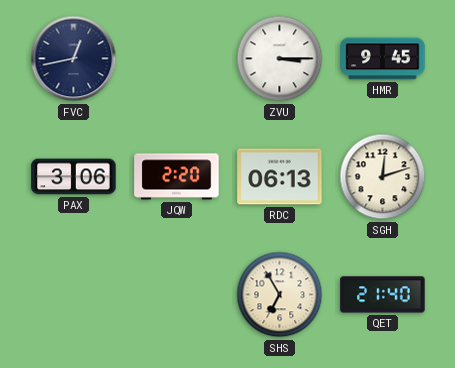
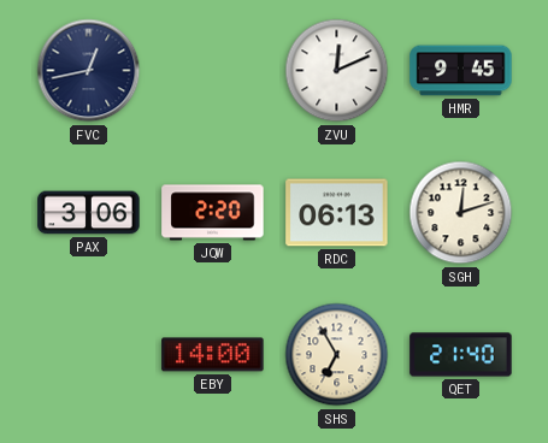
ZVU: 3:15 -> 12:11
EBY: none -> 14:00
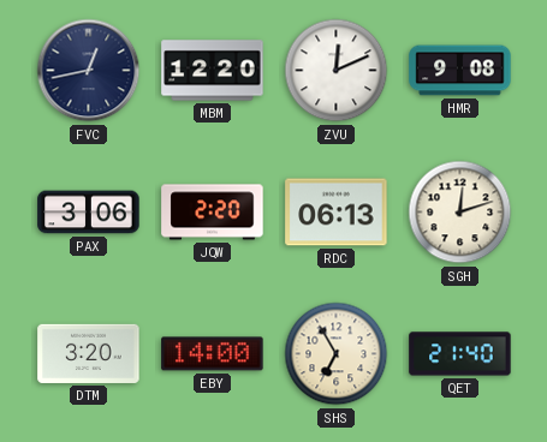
MBM: none -> 12:20
HMR: 9:45 -> 9:08
DTM: none -> 3:20
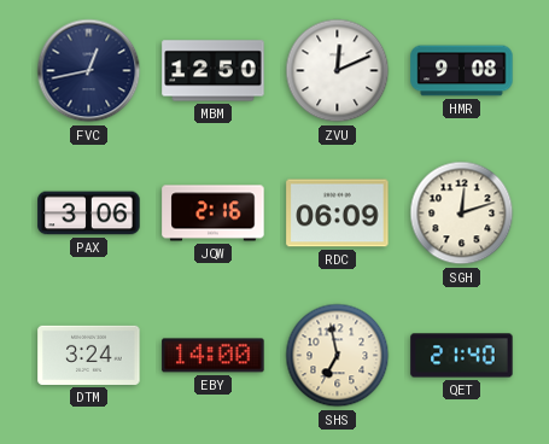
MBM: 12:20 -> 12:50
JQW: 2:20 -> 2:16
RDC: 06:13 -> 06:09
DTM: 3:20 -> 3:24
SHS: 6:55 -> 6:58
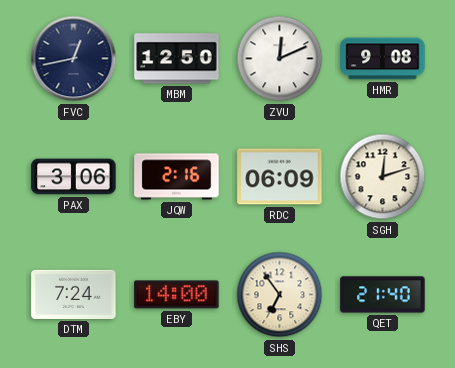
DTM: 3:24 -> 7:24
SHS: 6:58 -> 6:54
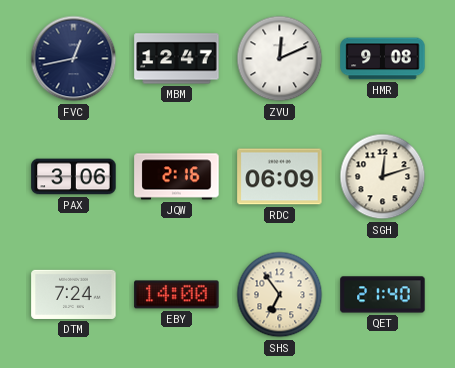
MBM: 12:50 -> 12:47
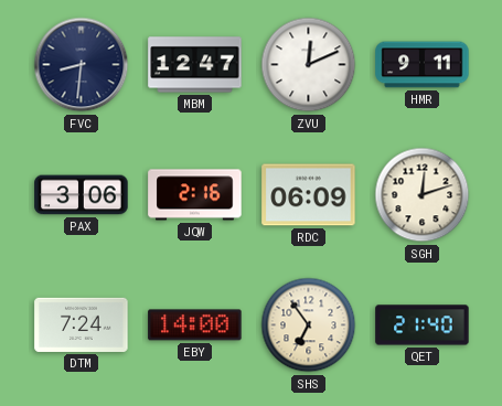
FVC: 12:43 -> 8:31
HMR: 9:08 -> 9:11
